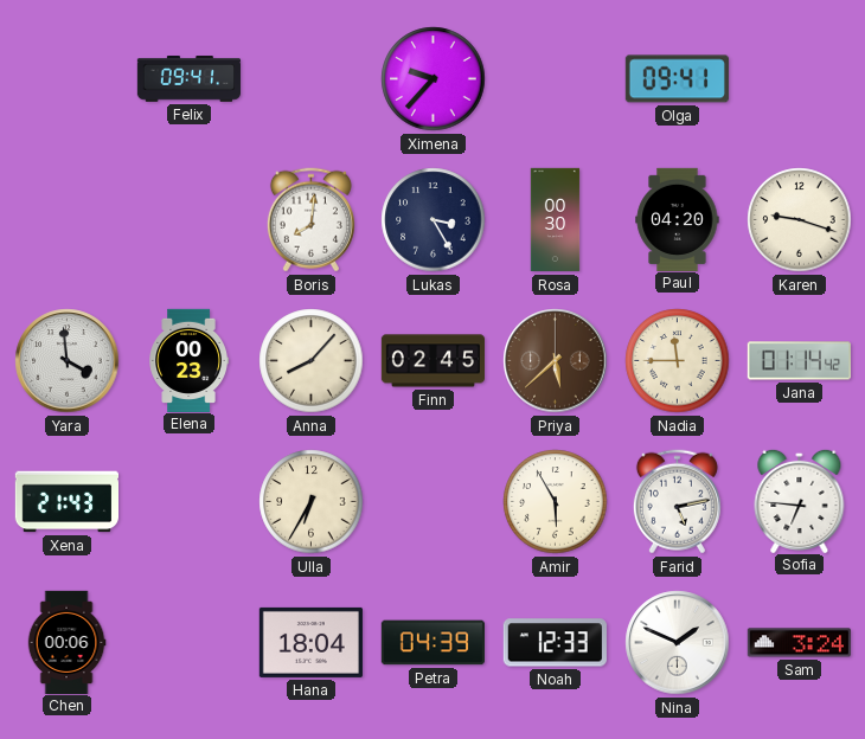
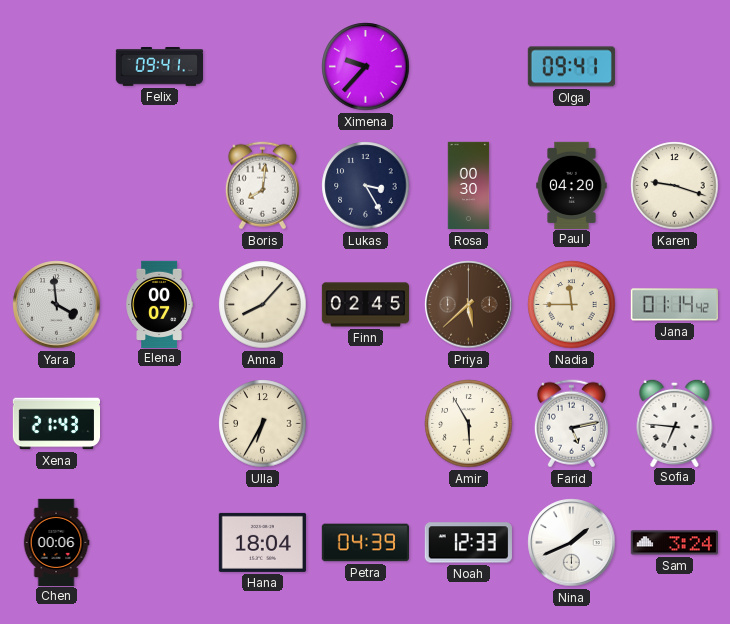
Elena: 00:23 -> 00:07
Nina: 1:49 -> 1:41
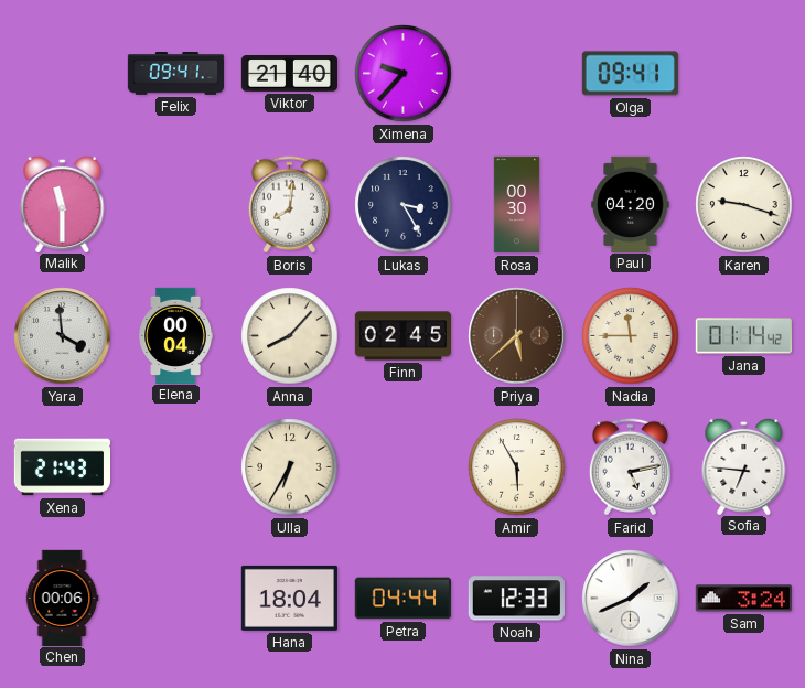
Viktor: none -> 21:40
Malik: none -> 11:30
Elena: 00:07 -> 00:04
Petra: 04:39 -> 04:44
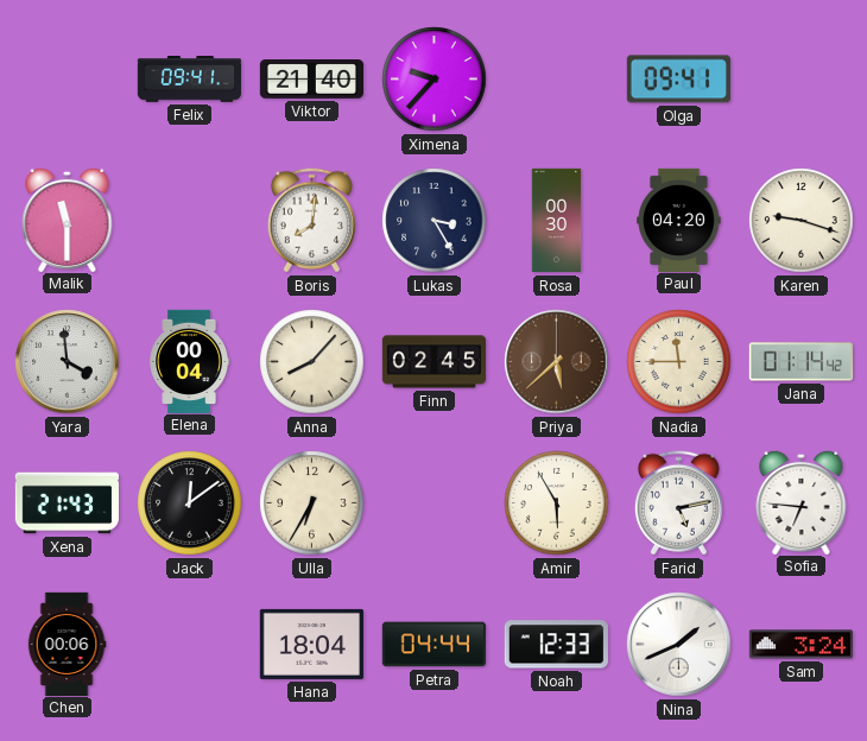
Jack: none -> 12:09
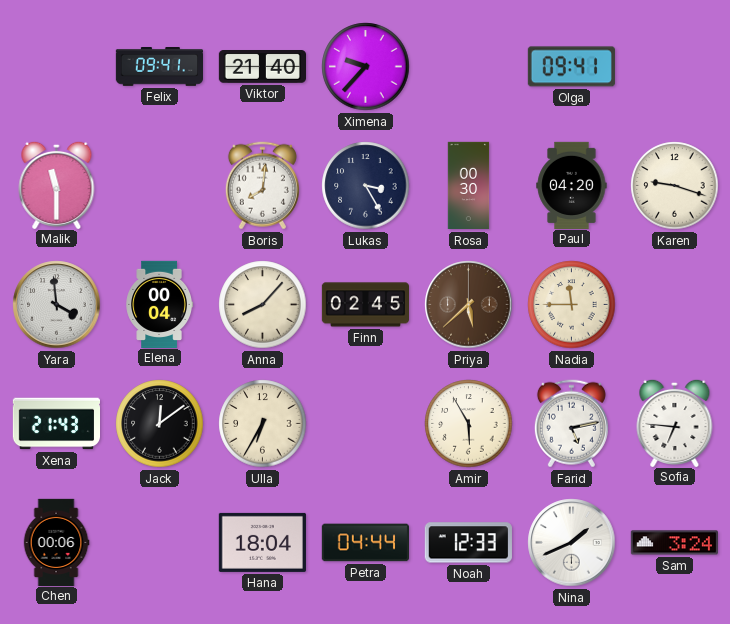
Jana: 01:14 -> none
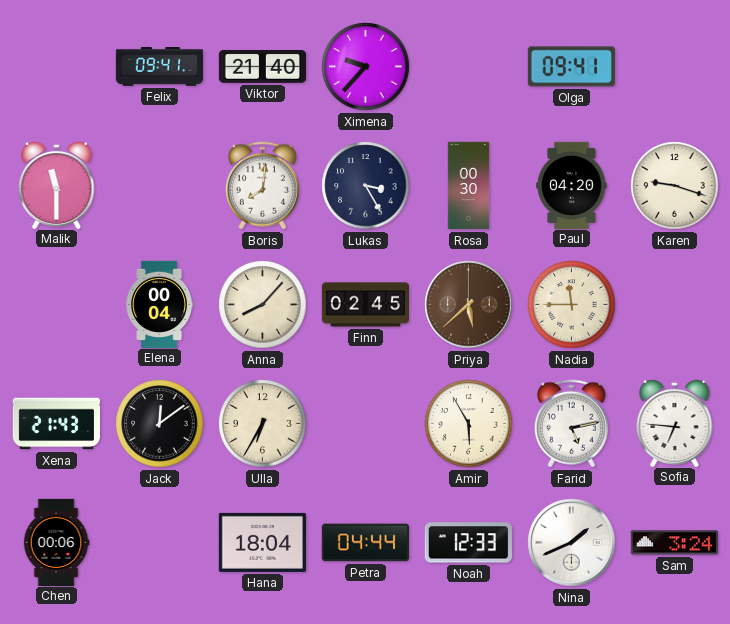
Yara: 3:59 -> none
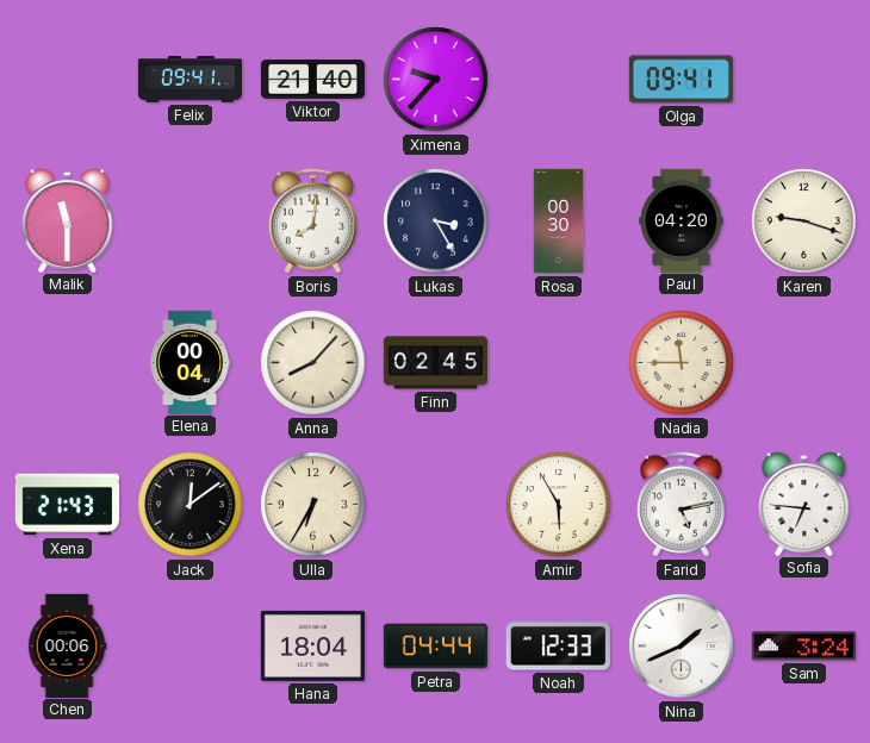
Priya: 5:38 -> none
